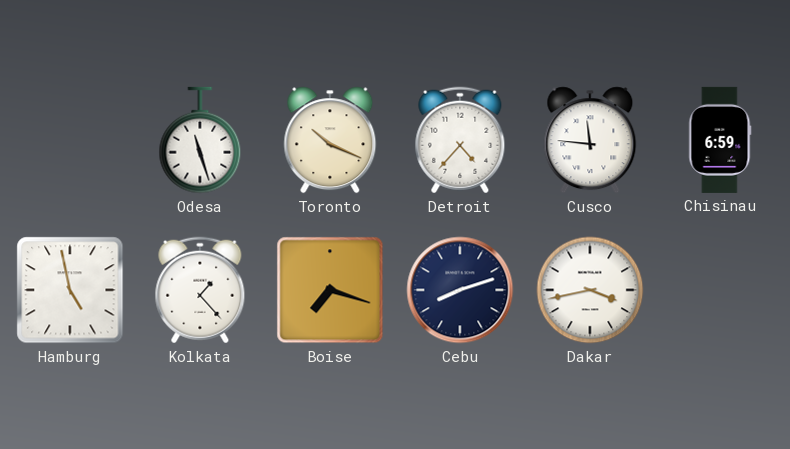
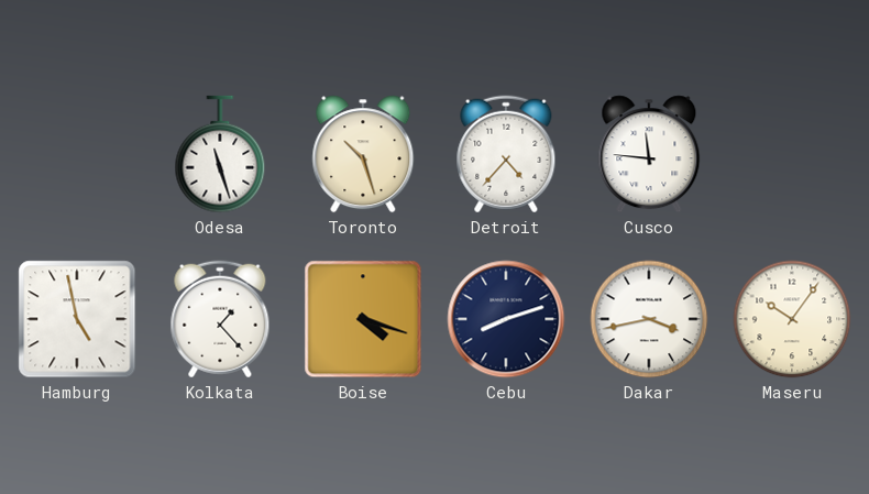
Toronto: 10:19 -> 10:27
Chisinau: 6:59 -> none
Boise: 7:18 -> 4:18
Maseru: none -> 10:06
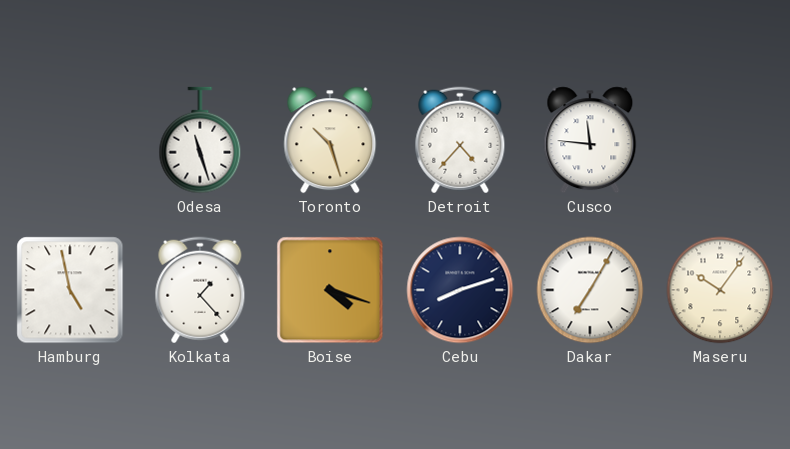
Dakar: 3:43 -> 7:05
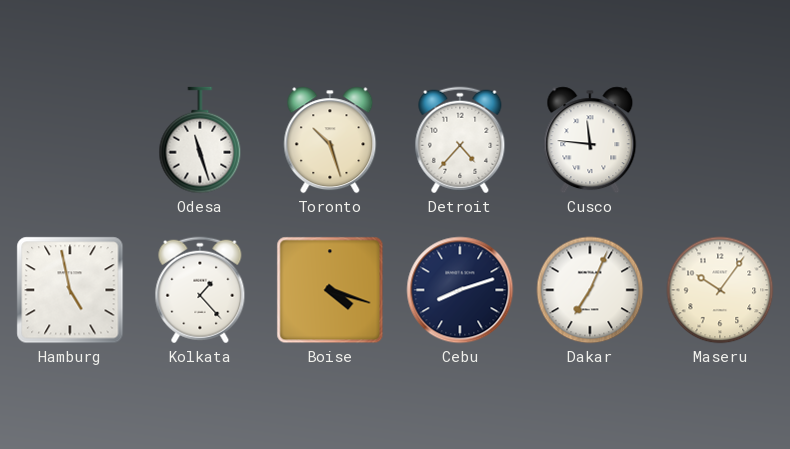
Dakar: 7:05 -> 7:04
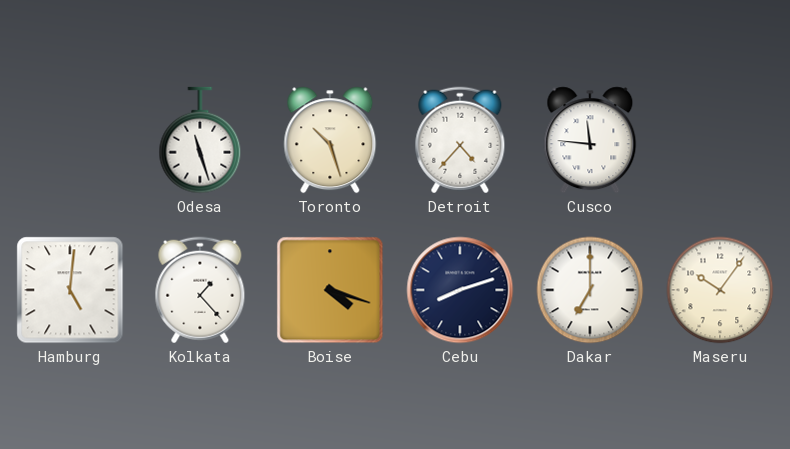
Hamburg: 4:58 -> 5:01
Dakar: 7:04 -> 7:00
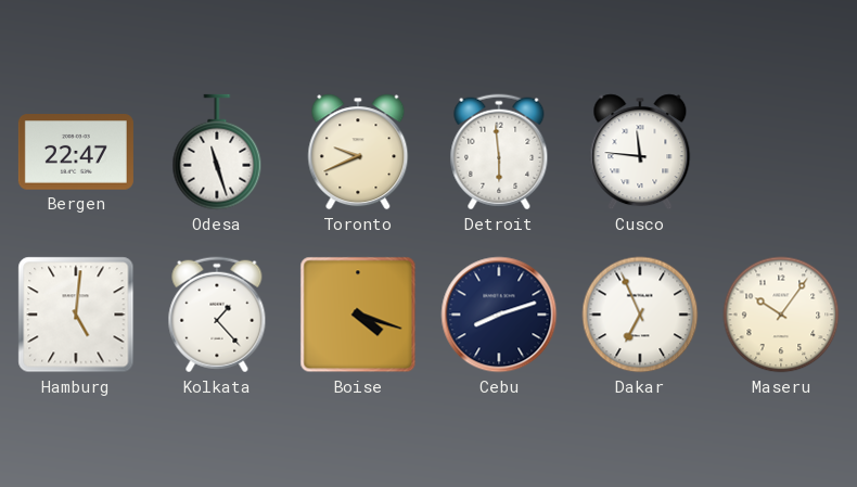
Bergen: none -> 22:47
Toronto: 10:27 -> 9:41
Detroit: 4:37 -> 5:59
Dakar: 7:00 -> 6:56
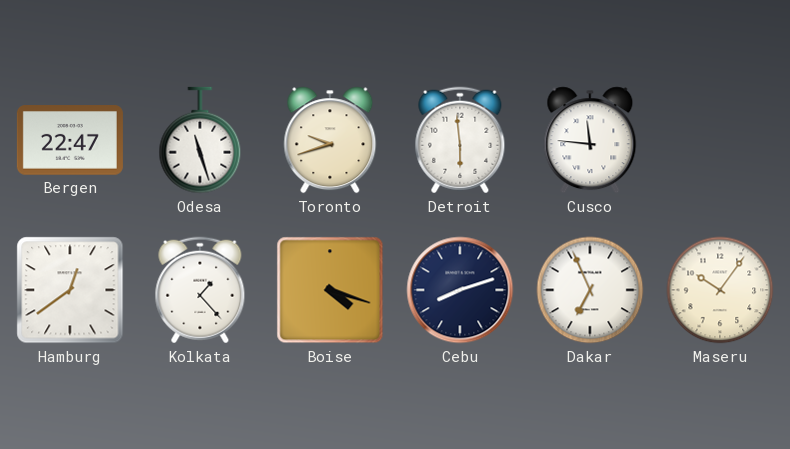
Toronto: 9:41 -> 9:42
Hamburg: 5:01 -> 12:39
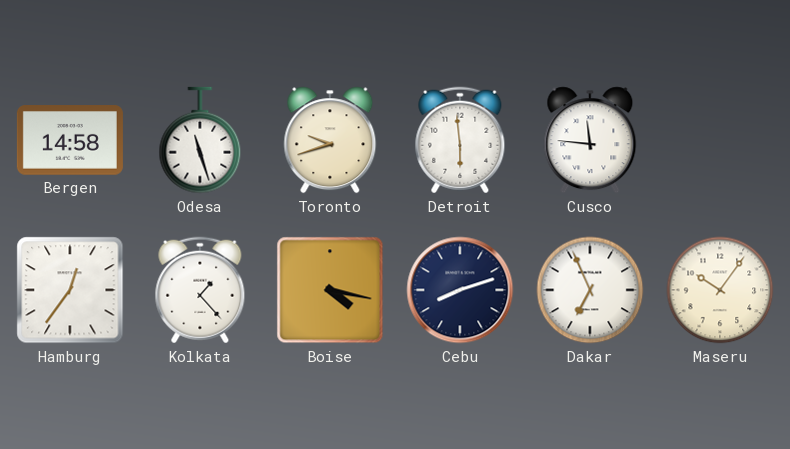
Bergen: 22:47 -> 14:58
Hamburg: 12:39 -> 12:36
Boise: 4:18 -> 4:17
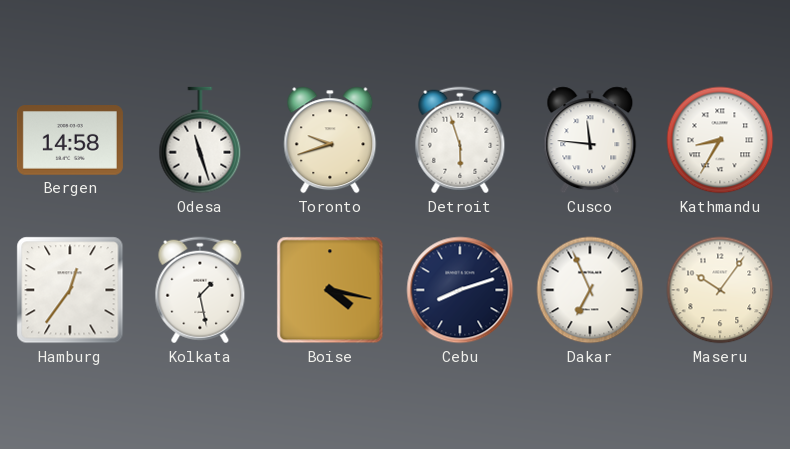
Detroit: 5:59 -> 5:57
Kathmandu: none -> 8:35
Kolkata: 1:23 -> 1:28
